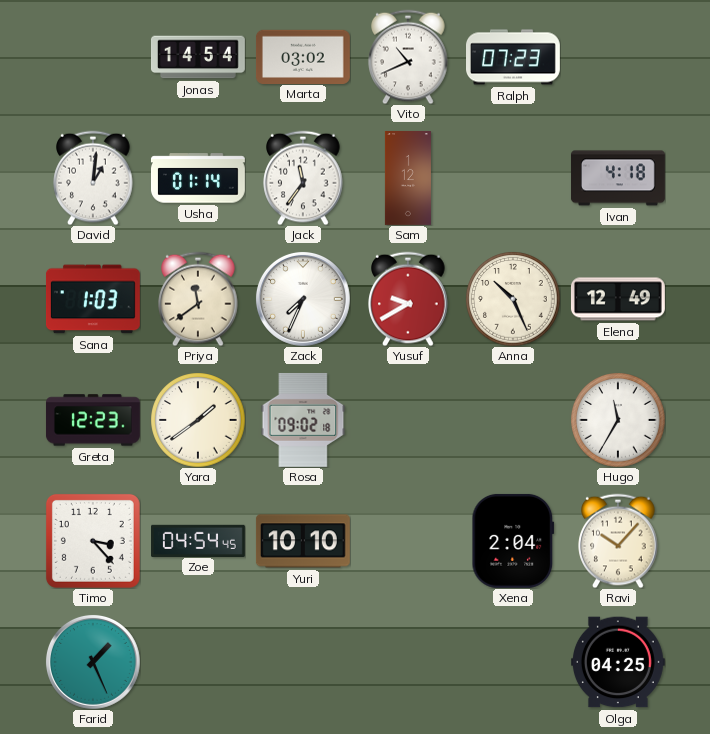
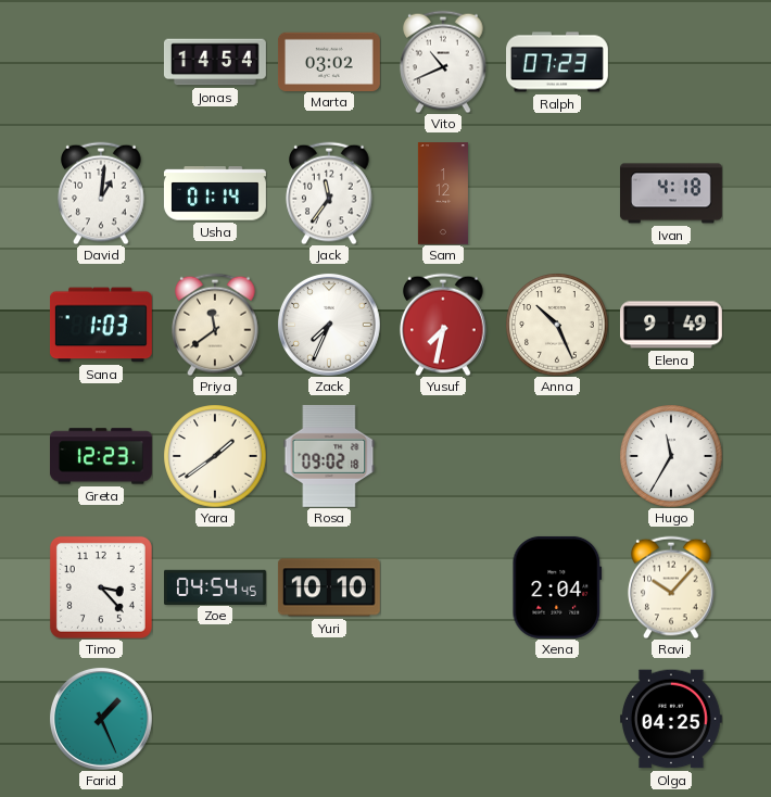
Yusuf: 9:40 -> 7:32
Elena: 12:49 -> 9:49
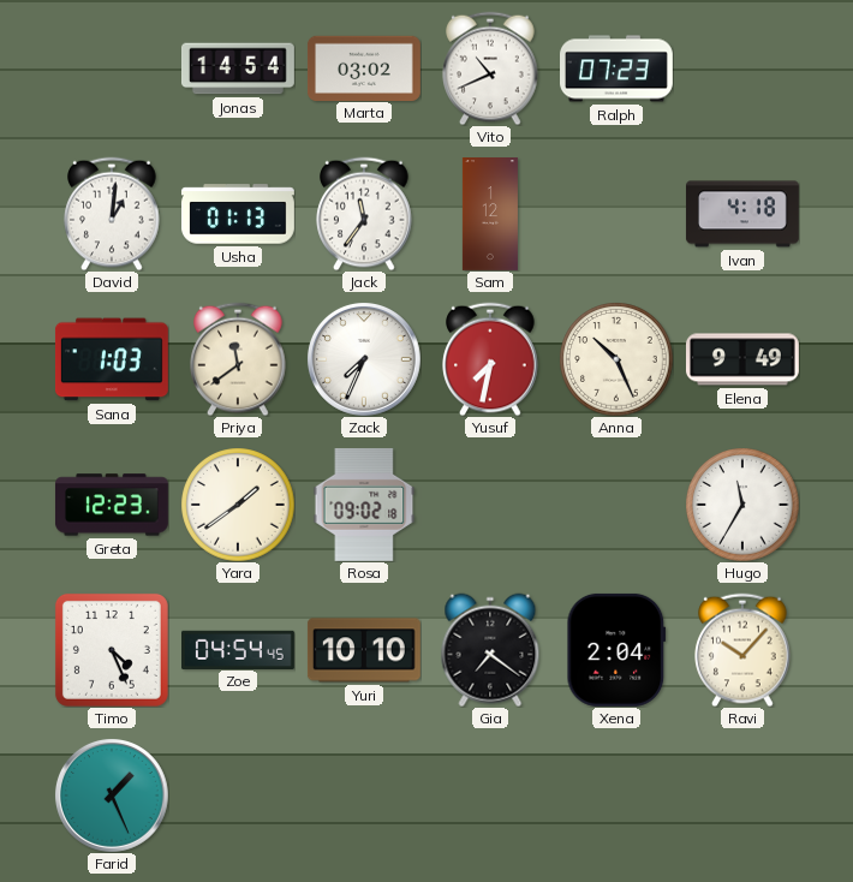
Usha: 01:14 -> 01:13
Timo: 3:23 -> 4:26
Gia: none -> 7:21
Olga: 04:25 -> none
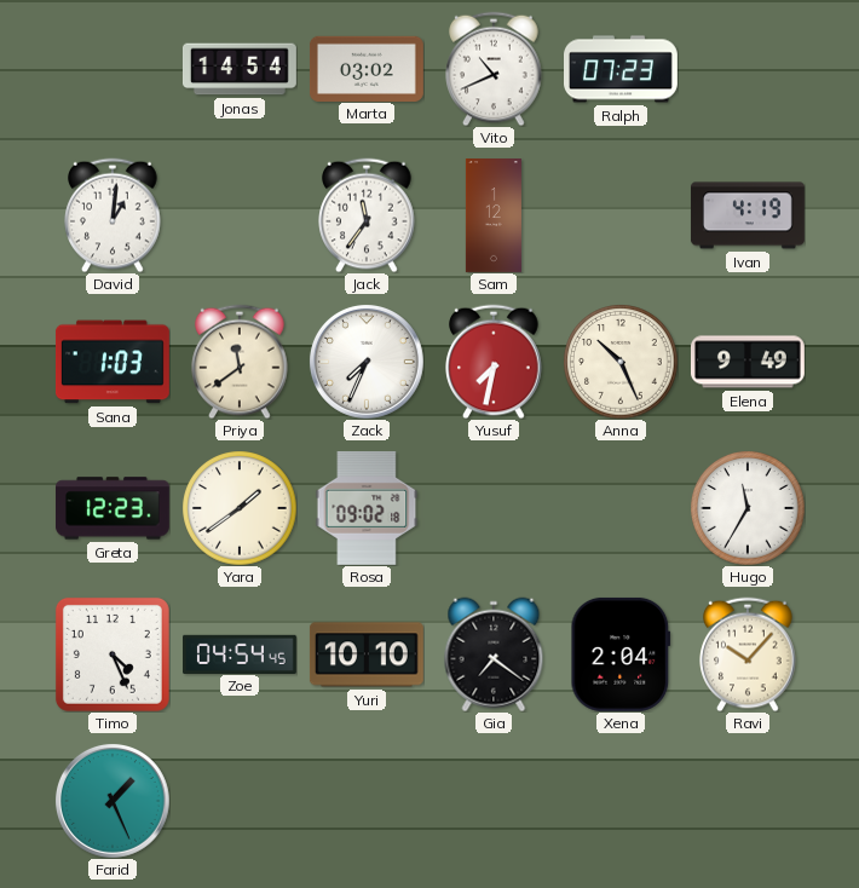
Usha: 01:13 -> none
Ivan: 4:18 -> 4:19
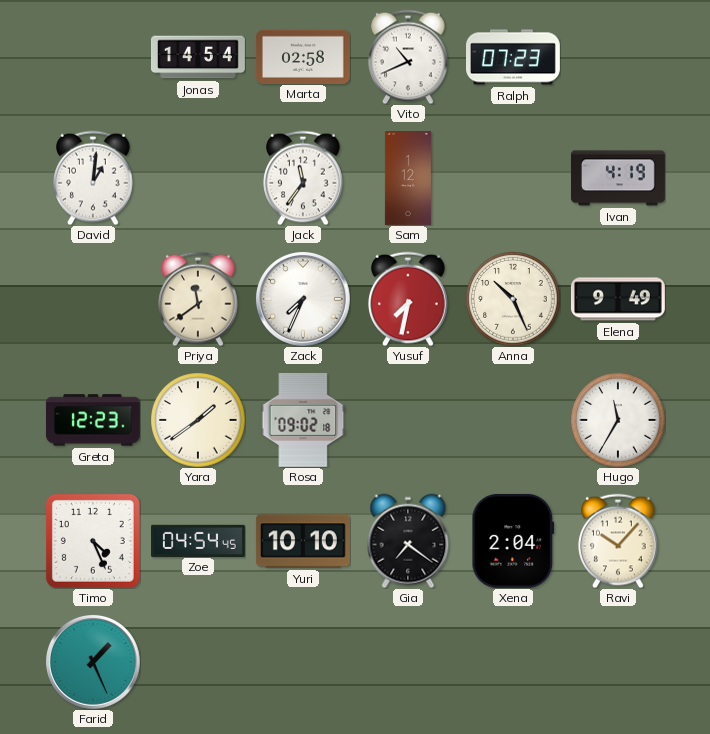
Marta: 03:02 -> 02:58
Sana: 1:03 -> none
